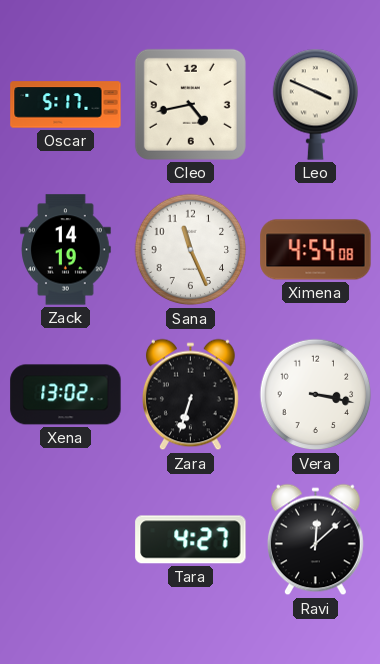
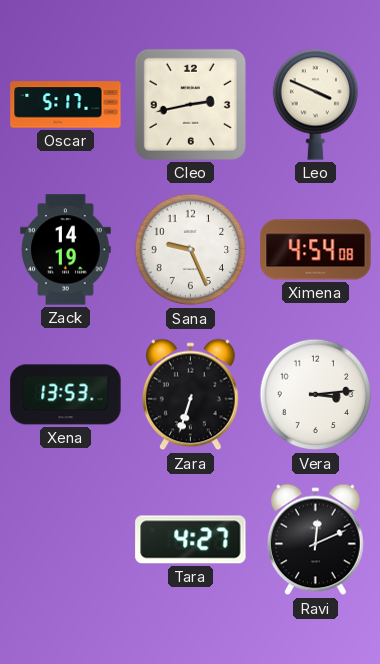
Cleo: 4:43 -> 2:43
Sana: 11:26 -> 9:26
Xena: 13:02 -> 13:53
Vera: 3:17 -> 3:14
Ravi: 12:08 -> 12:11
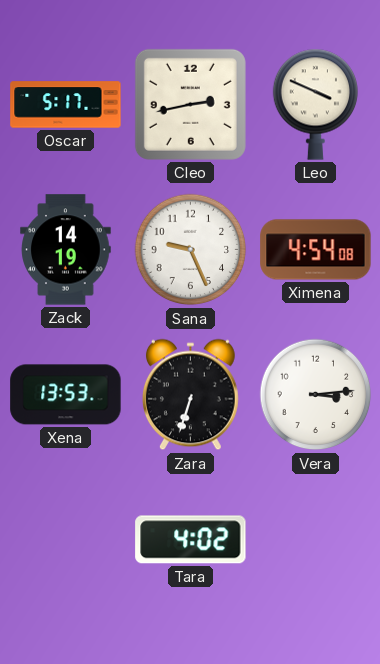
Tara: 4:27 -> 4:02
Ravi: 12:11 -> none
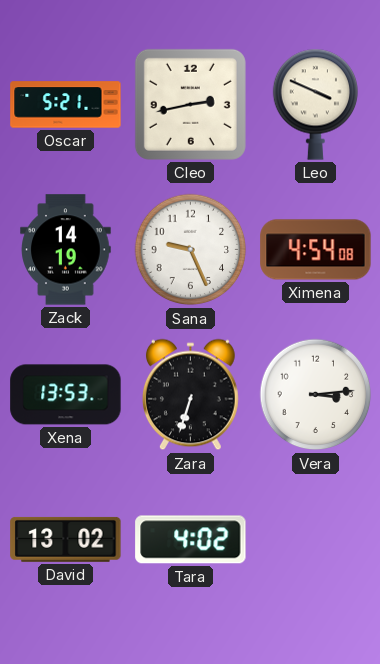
Oscar: 5:17 -> 5:21
David: none -> 13:02
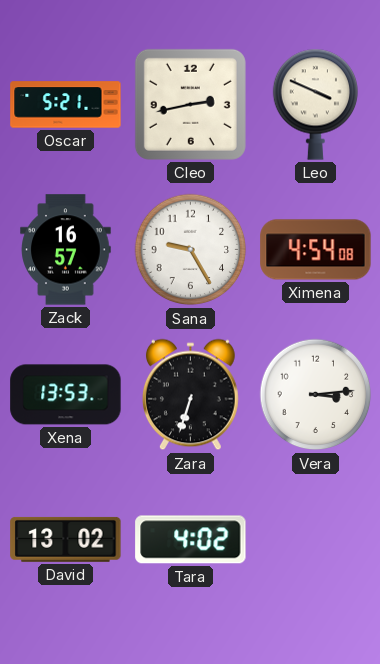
Zack: 14:19 -> 16:57
Sana: 9:26 -> 9:25
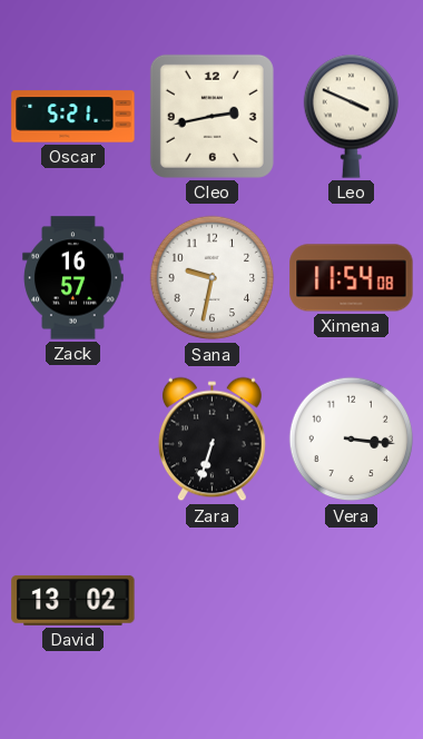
Sana: 9:25 -> 9:32
Ximena: 4:54 -> 11:54
Xena: 13:53 -> none
Vera: 3:14 -> 3:16
Tara: 4:02 -> none
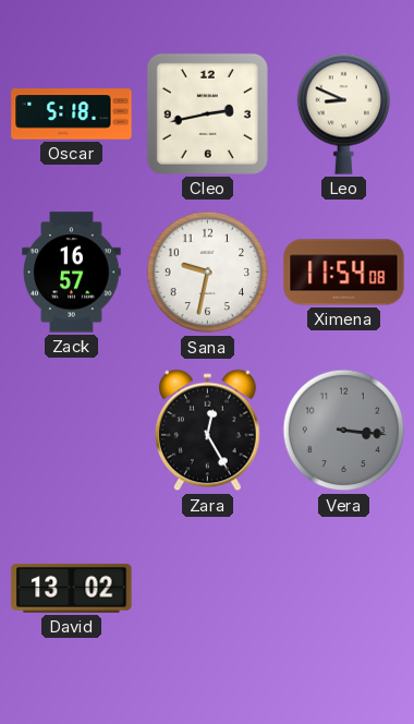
Oscar: 5:21 -> 5:18
Leo: 3:49 -> 8:49
Zara: 6:33 -> 12:25
Vera dial: white -> grey
